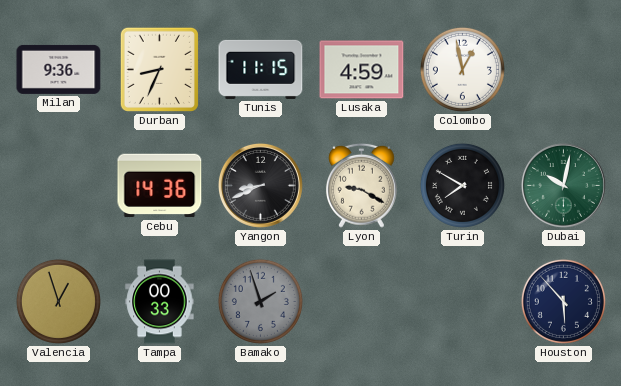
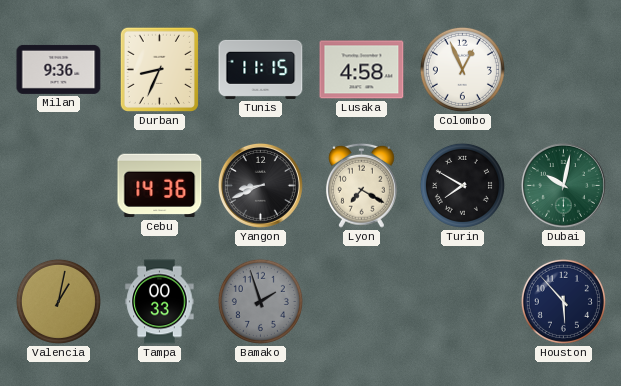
Lusaka: 4:59 -> 4:58
Colombo: 12:58 -> 12:56
Lyon: 9:20 -> 7:20
Valencia: 12:57 -> 1:02
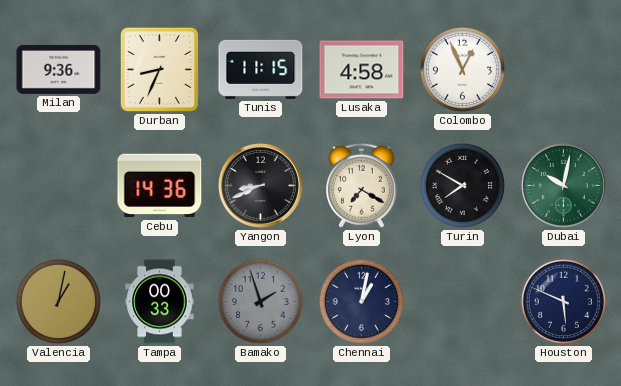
Chennai: none -> 1:02
Houston: 5:53 -> 5:49
